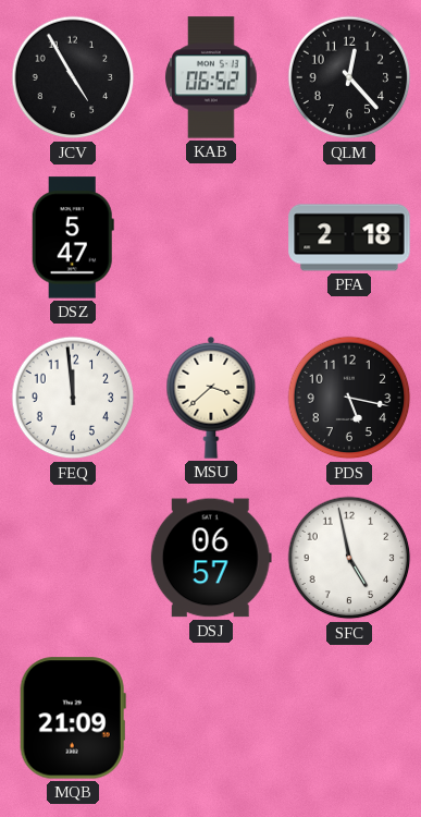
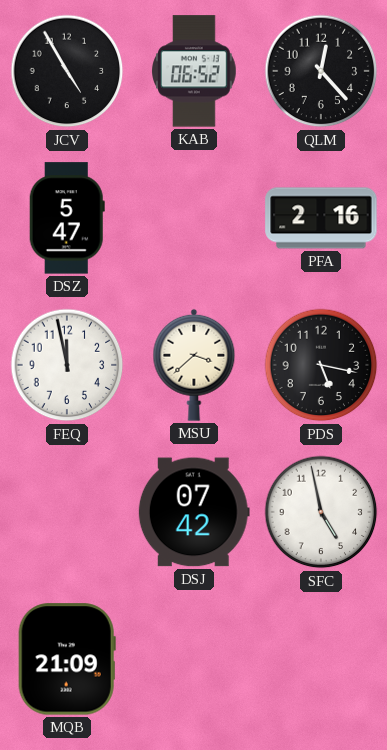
PFA: 2:18 -> 2:16
FEQ: 11:59 -> 11:58
DSJ: 06:57 -> 07:42
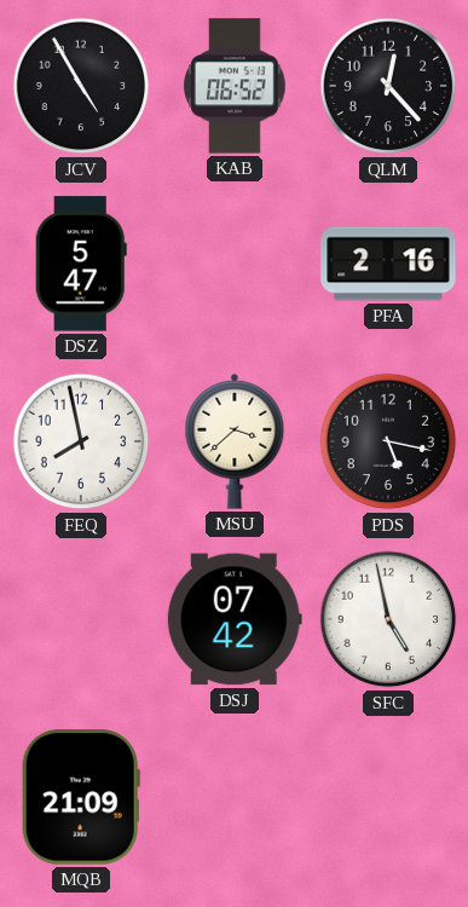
FEQ: 11:58 -> 7:58
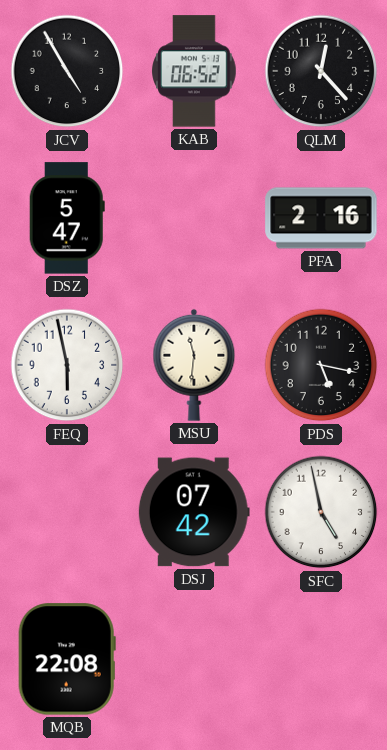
FEQ: 7:58 -> 5:58
MSU: 3:38 -> 11:31
MQB: 21:09 -> 22:08
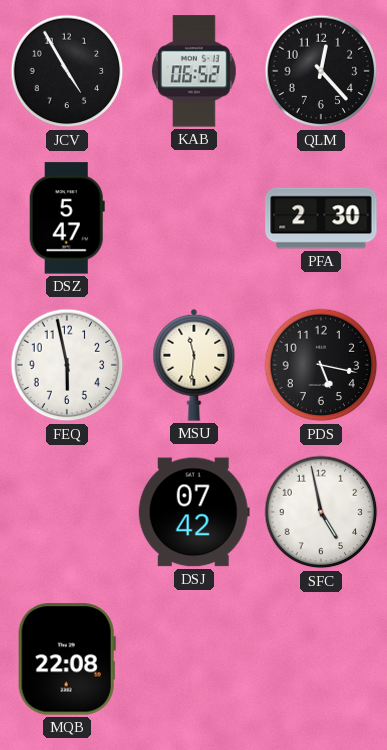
PFA: 2:16 -> 2:30
